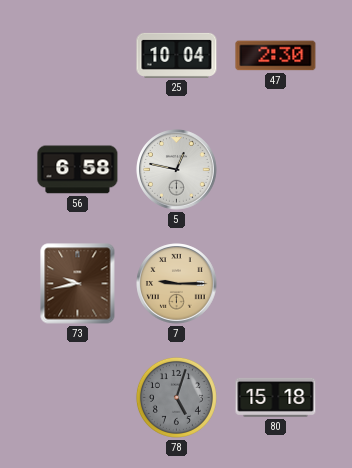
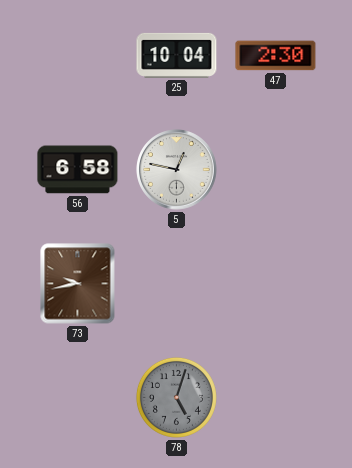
7: 9:15 -> none
80: 15:18 -> none
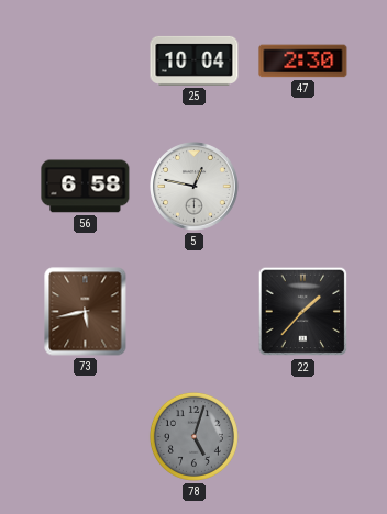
73: 9:43 -> 5:43
22: none -> 1:37
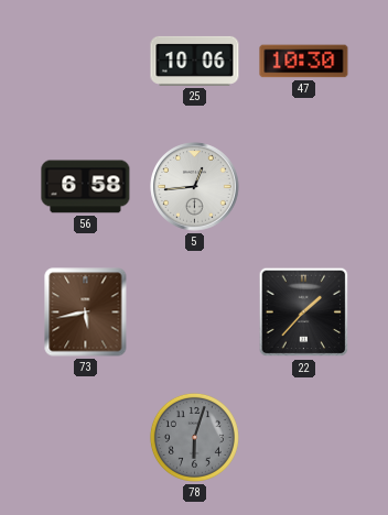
25: 10:04 -> 10:06
47: 2:30 -> 10:30
5: 12:47 -> 12:44
78: 5:03 -> 6:03
